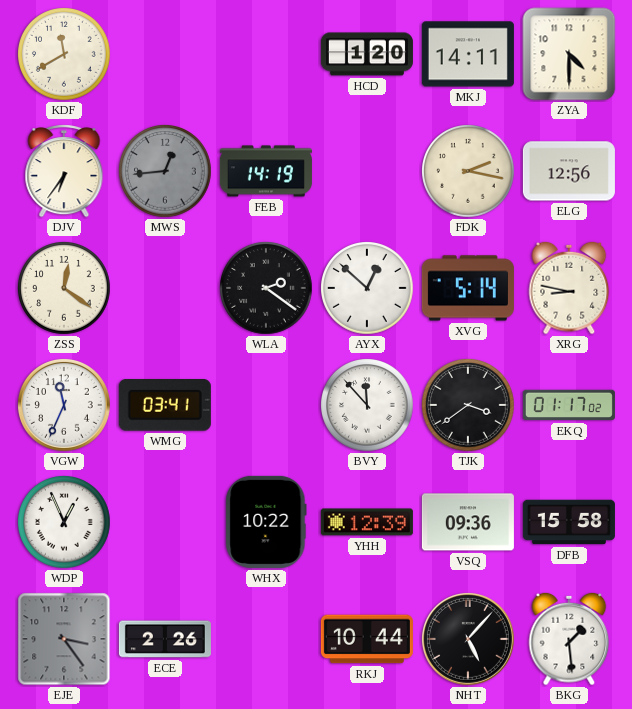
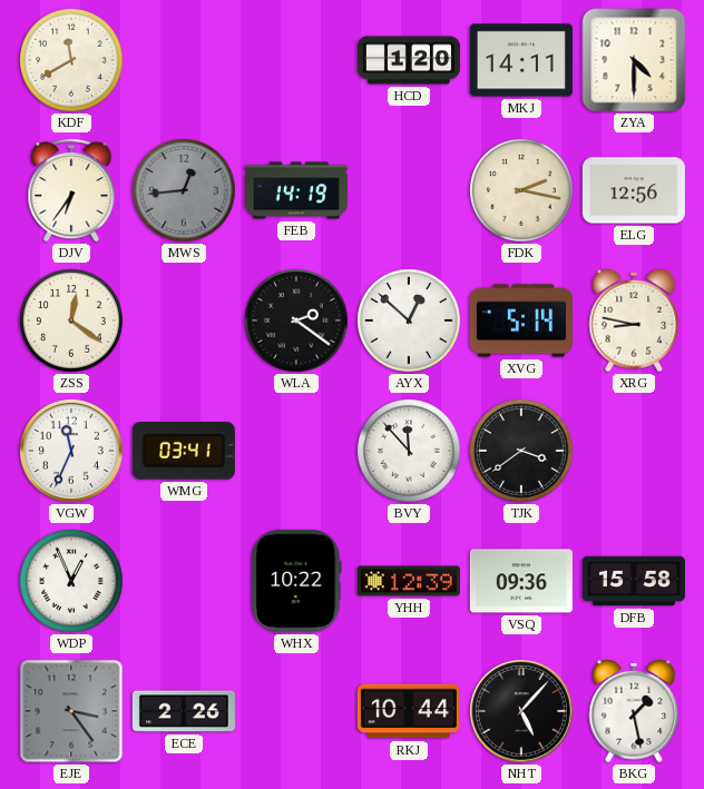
EKQ: 01:17 -> none
BKG: 1:29 -> 1:28
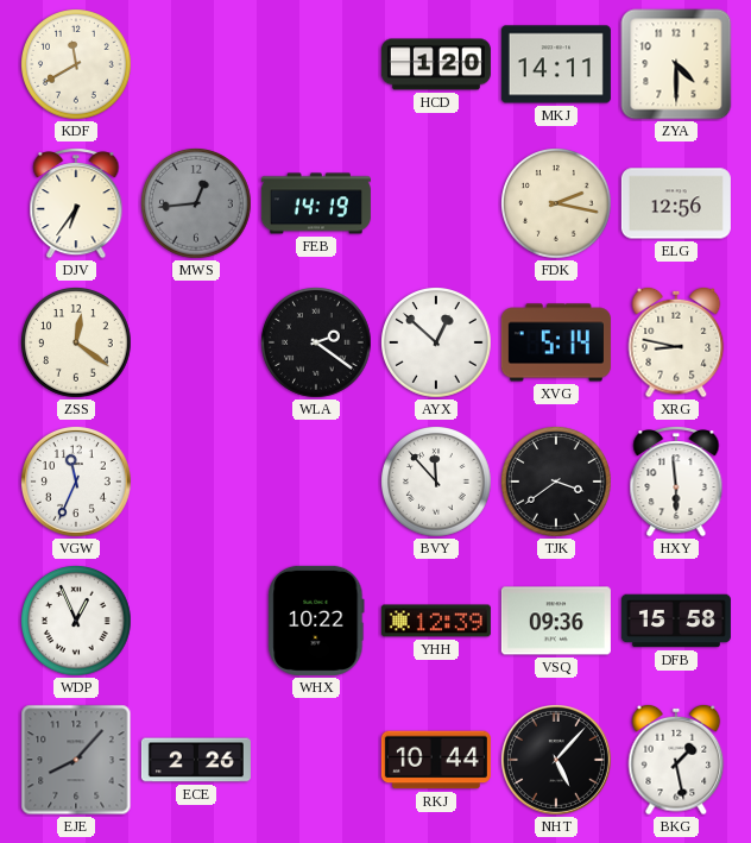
WMG: 03:41 -> none
HXY: none -> 5:59
EJE: 3:24 -> 8:07
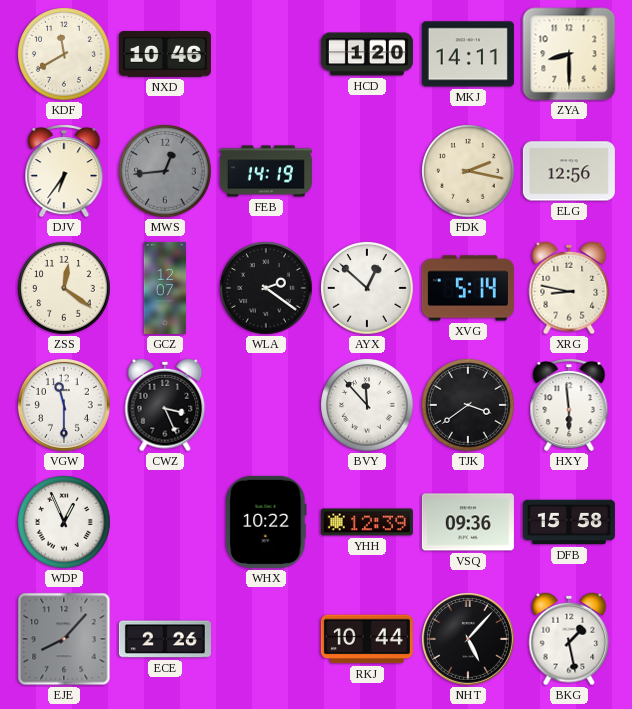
NXD: none -> 10:46
ZYA: 4:30 -> 8:30
GCZ: none -> 12:07
VGW: 11:34 -> 11:30
CWZ: none -> 3:26
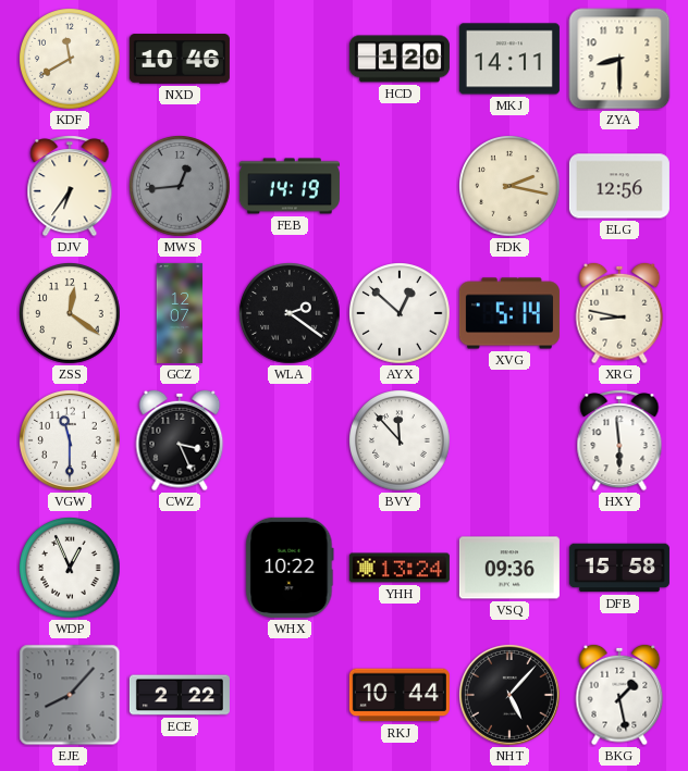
TJK: 3:39 -> none
YHH: 12:39 -> 13:24
ECE: 2:26 -> 2:22
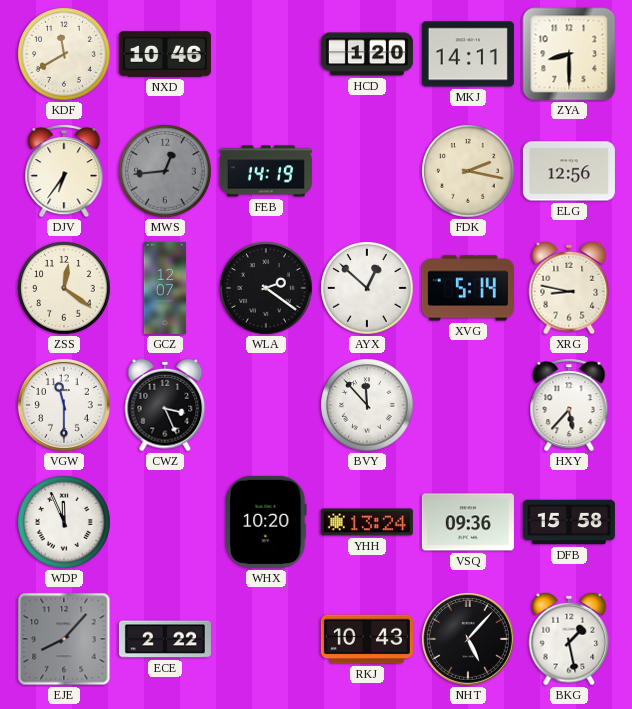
HXY: 5:59 -> 5:37
WDP: 12:56 -> 11:56
WHX: 10:22 -> 10:20
RKJ: 10:44 -> 10:43
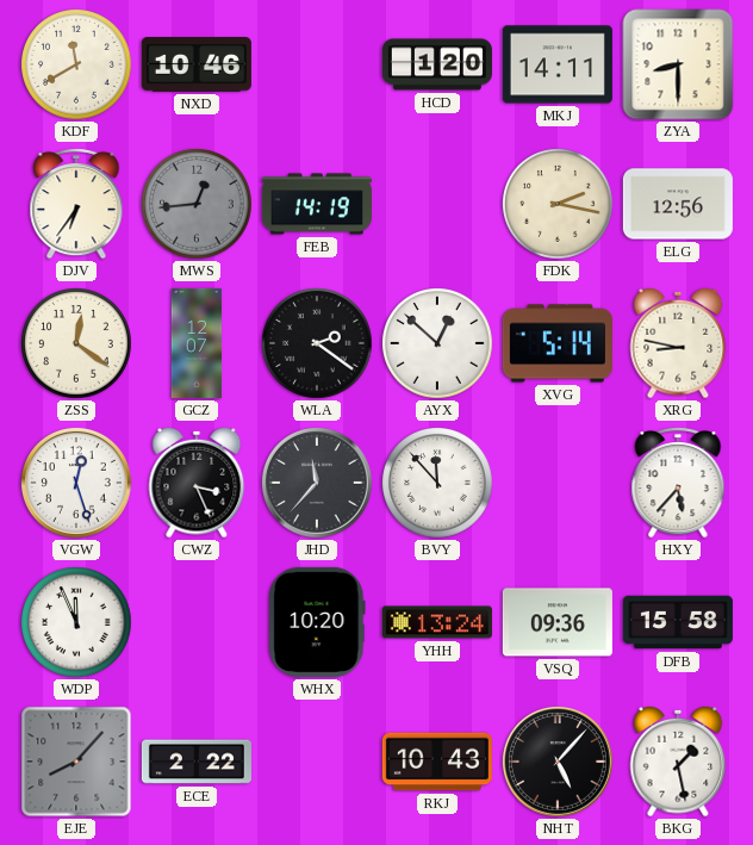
VGW: 11:30 -> 12:27
JHD: none -> 11:37
